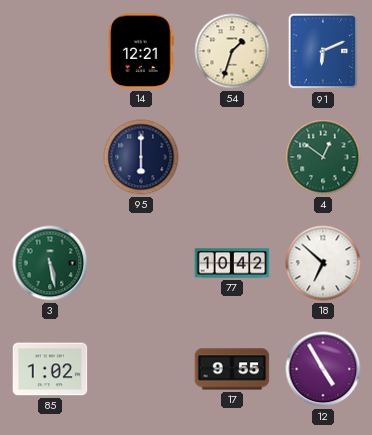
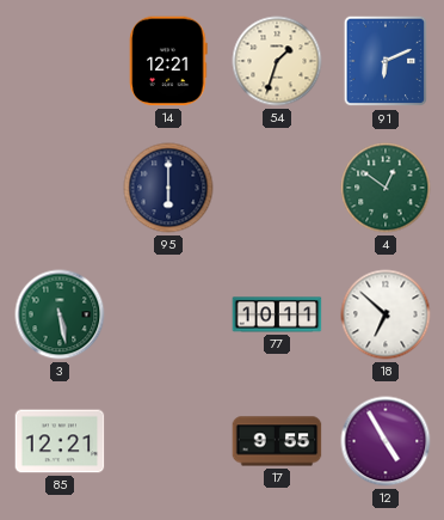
77: 10:42 -> 10:11
85: 1:02 -> 12:21
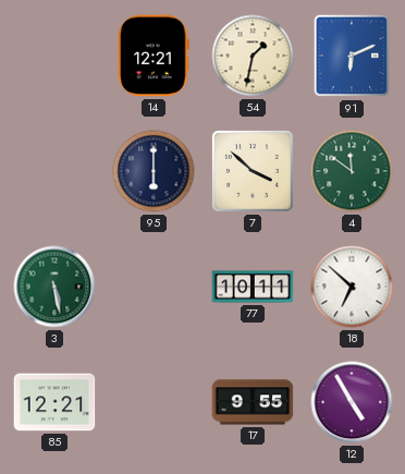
54: 1:33 -> 1:32
7: none -> 3:52
4: 12:51 -> 11:51
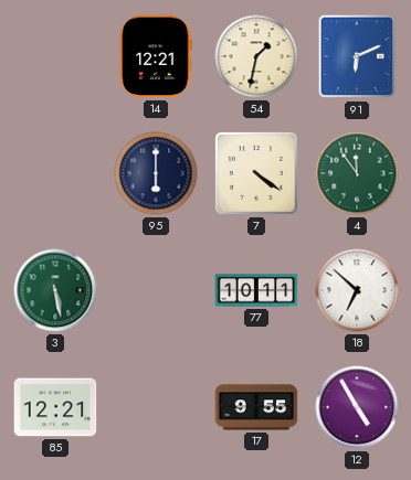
7: 3:52 -> 4:21
4: 11:51 -> 11:54
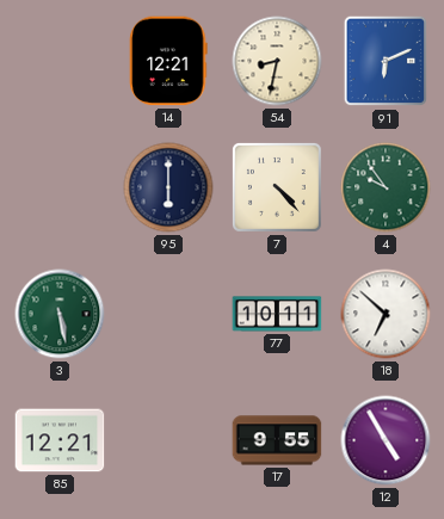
54: 1:32 -> 8:32
7: 4:21 -> 4:23
4: 11:54 -> 9:54
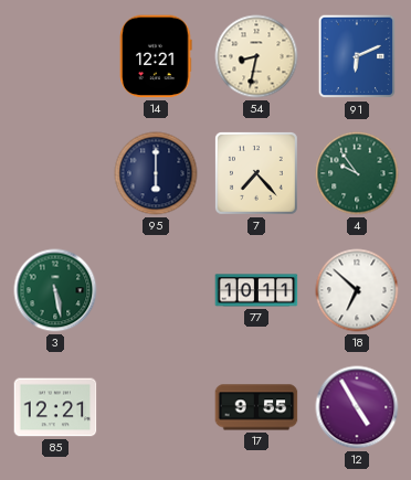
7: 4:23 -> 7:23
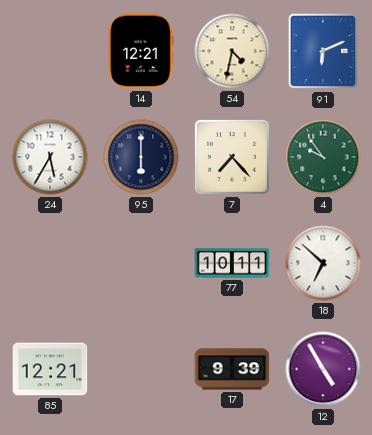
54: 8:32 -> 4:32
24: none -> 5:35
3: 5:28 -> none
17: 9:55 -> 9:39
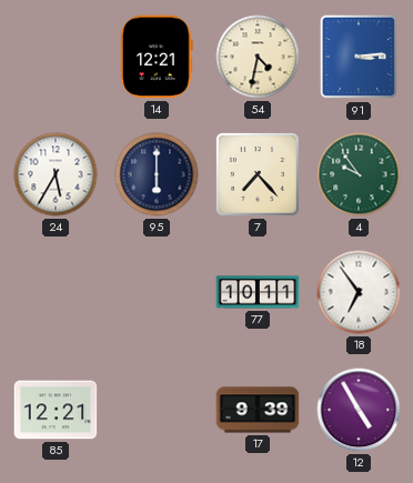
91: 6:11 -> 3:14
18: 6:52 -> 6:54
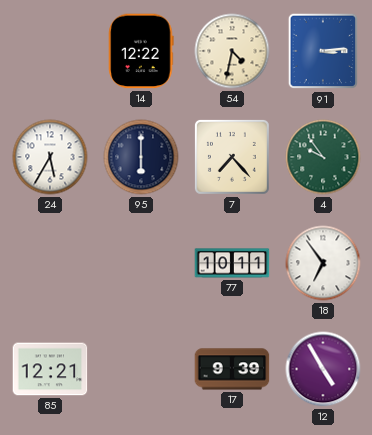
14: 12:21 -> 12:22
